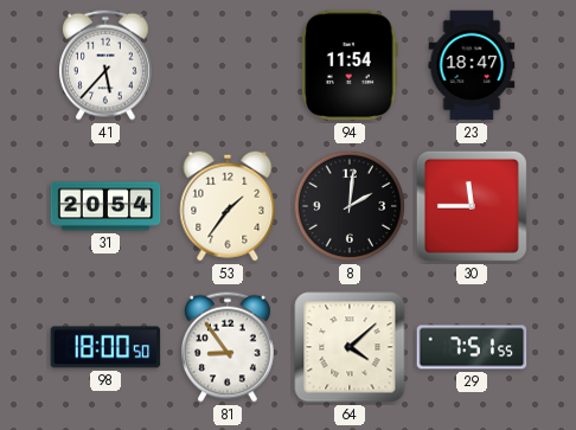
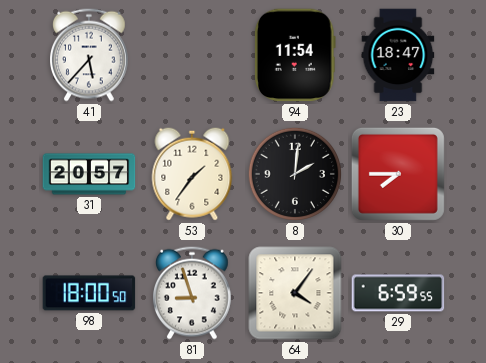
31: 20:54 -> 20:57
30: 11:45 -> 7:45
81: 8:54 -> 8:57
64: 4:08 -> 4:06
29: 7:51 -> 6:59
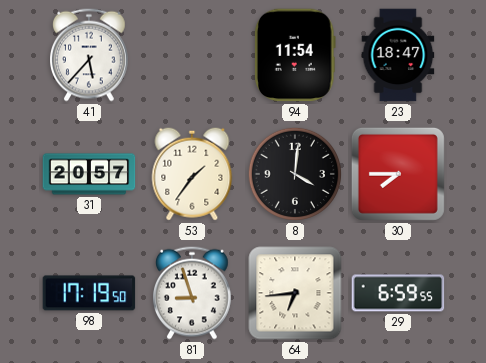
8: 2:01 -> 4:01
98: 18:00 -> 17:19
64: 4:06 -> 6:44
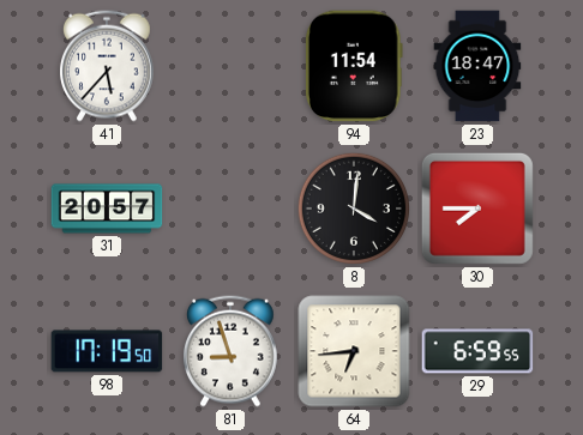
53: 1:36 -> none
